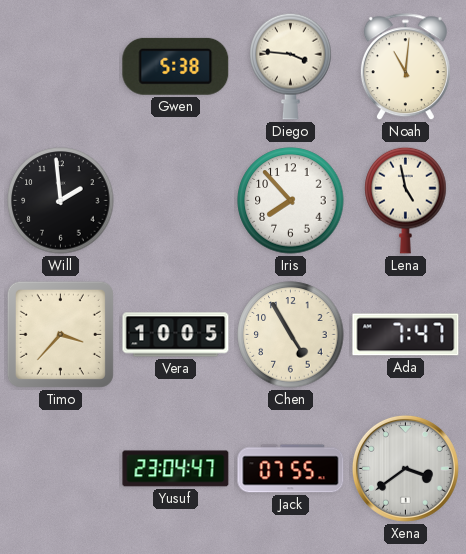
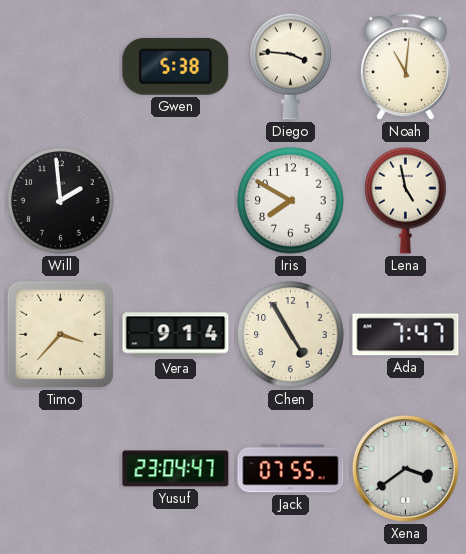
Iris: 7:53 -> 7:50
Vera: 10:05 -> 9:14
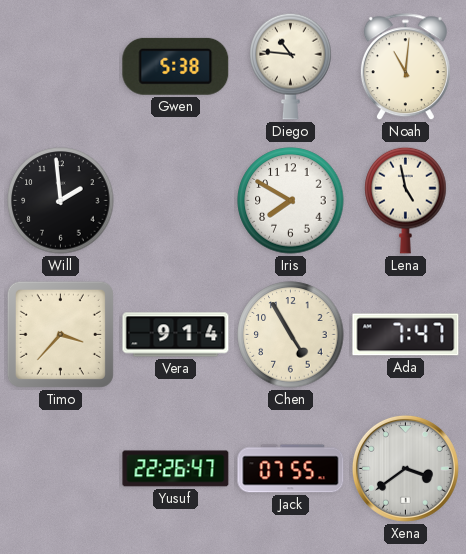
Diego: 3:46 -> 10:46
Yusuf: 23:04 -> 22:26
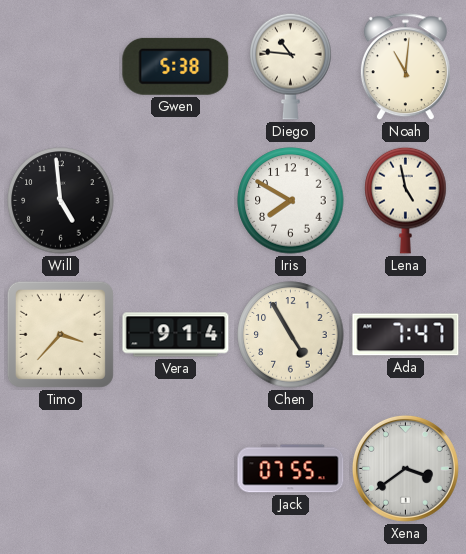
Will: 1:59 -> 4:59
Yusuf: 22:26 -> none
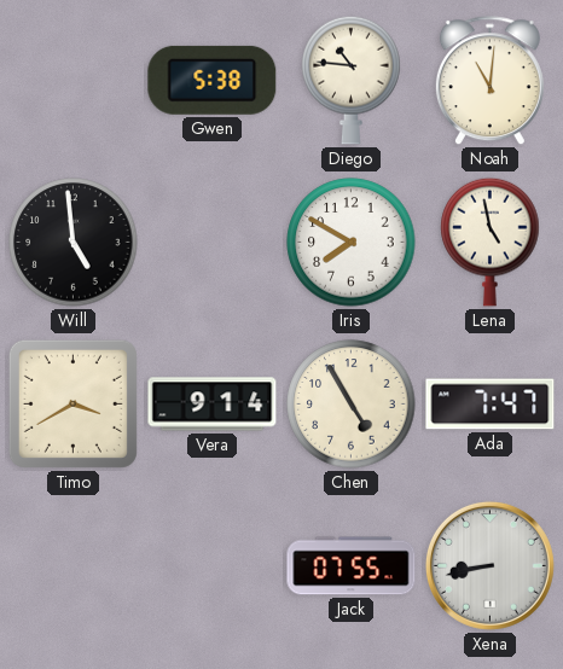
Timo: 3:37 -> 3:40
Xena: 3:39 -> 8:43
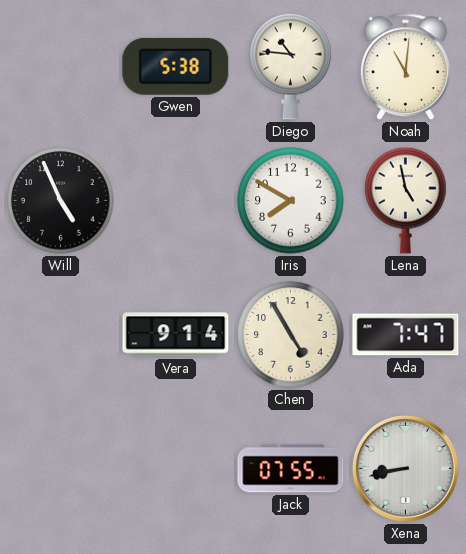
Will: 4:59 -> 4:56
Timo: 3:40 -> none
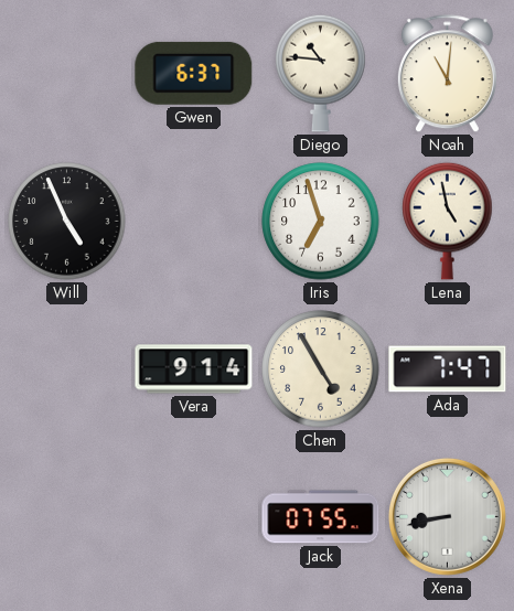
Gwen: 5:38 -> 6:37
Iris: 7:50 -> 6:57
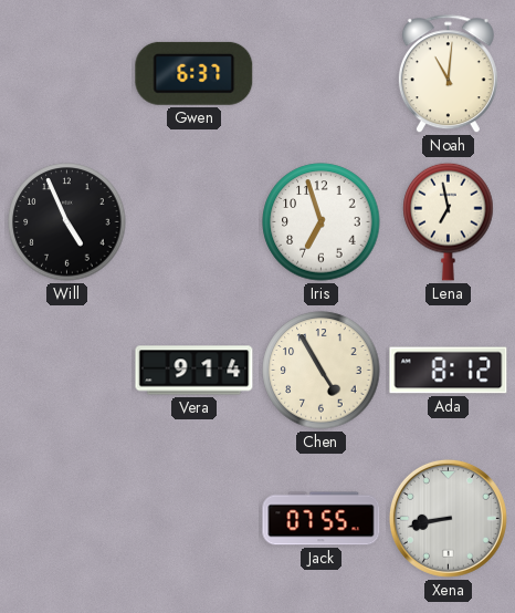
Diego: 10:46 -> none
Lena: 4:58 -> 6:58
Ada: 7:47 -> 8:12
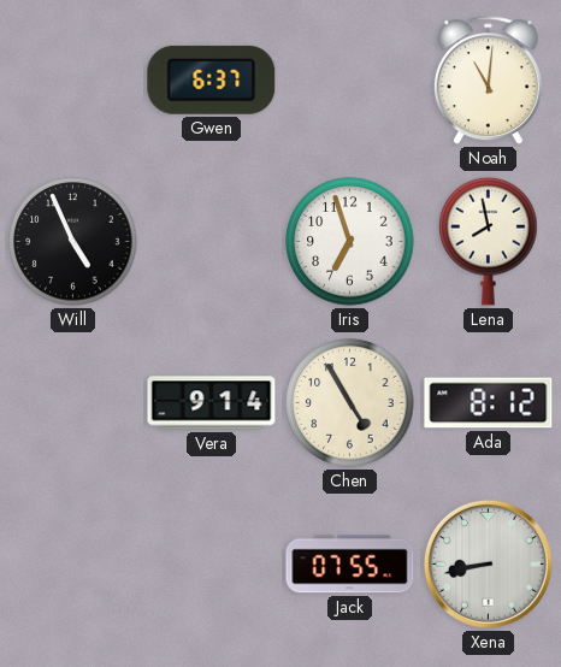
Lena: 6:58 -> 7:58
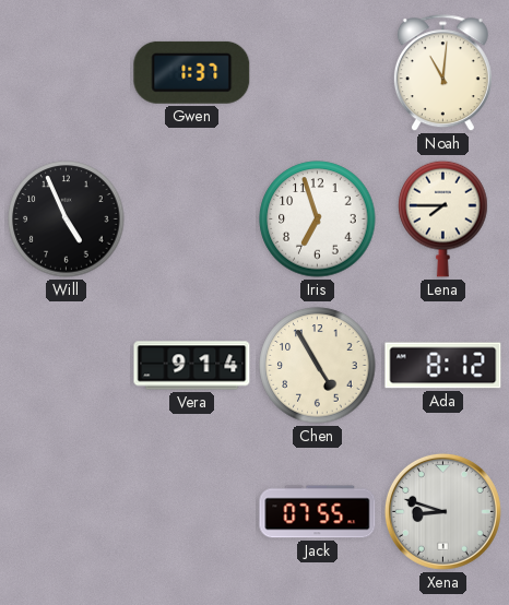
Gwen: 6:37 -> 1:37
Lena: 7:58 -> 7:45
Xena: 8:43 -> 8:48
